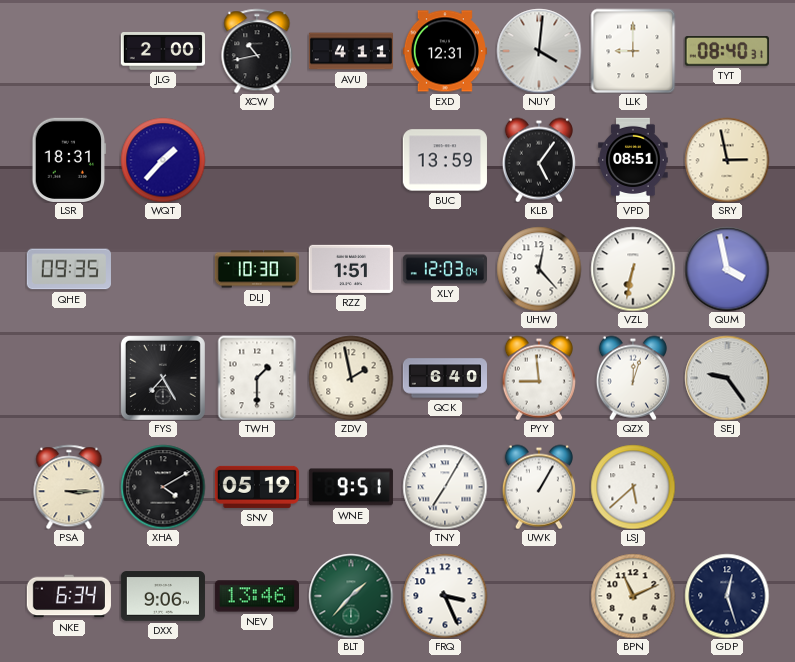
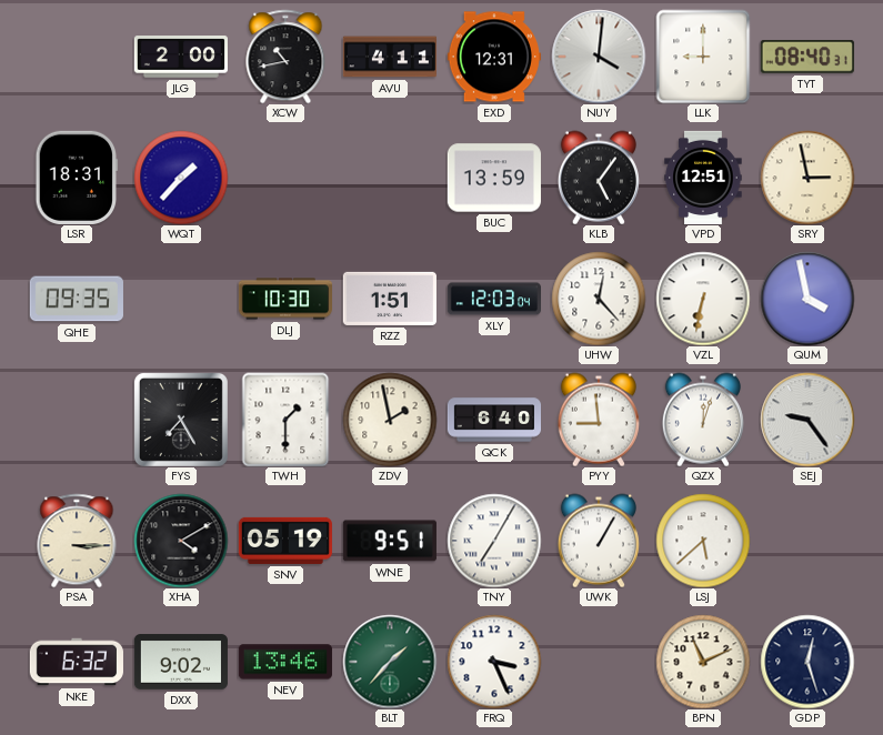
VPD: 08:51 -> 12:51
NKE: 6:34 -> 6:32
DXX: 9:06 -> 9:02
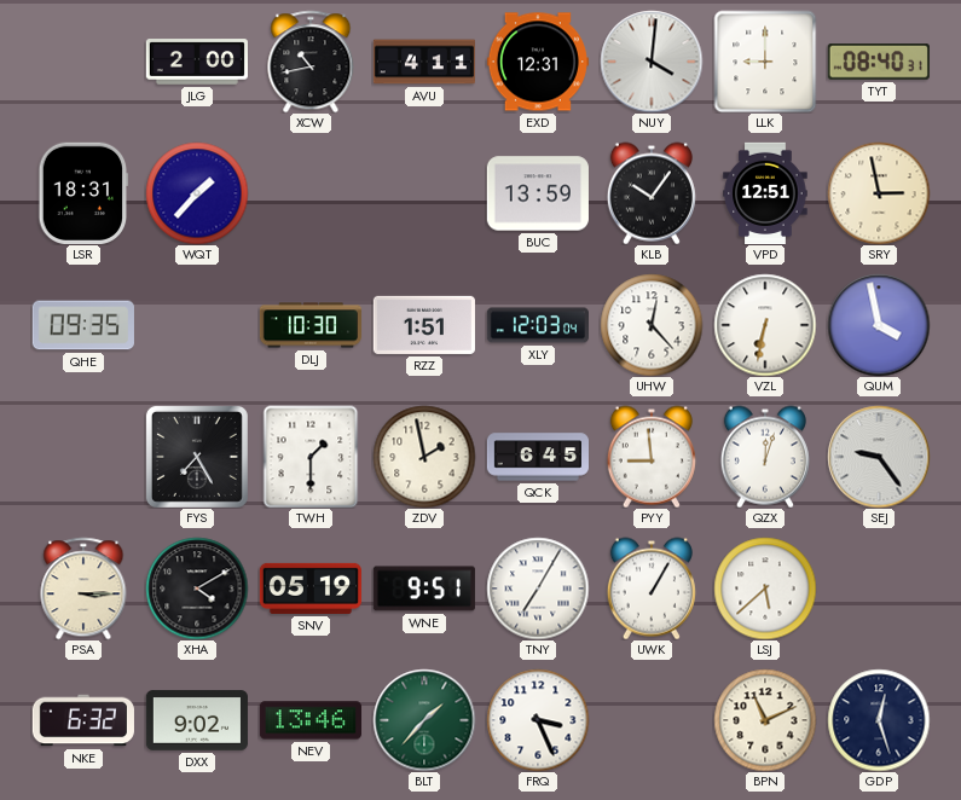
KLB: 5:06 -> 10:06
QCK: 6:40 -> 6:45
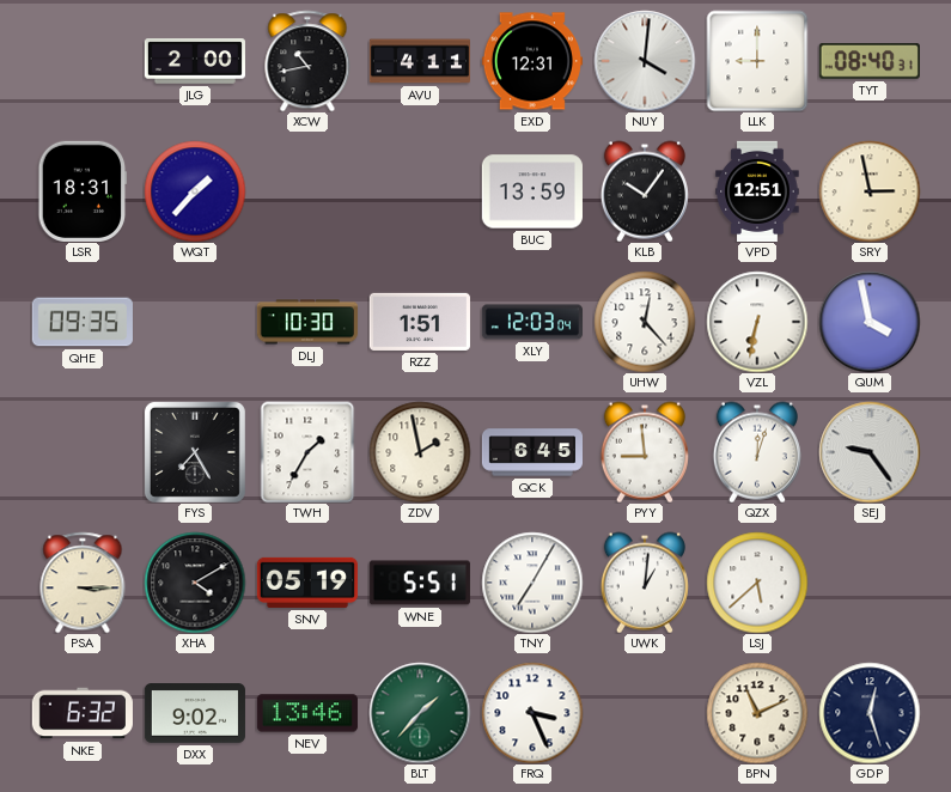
TWH: 1:30 -> 1:35
WNE: 9:51 -> 5:51
UWK: 1:05 -> 1:01
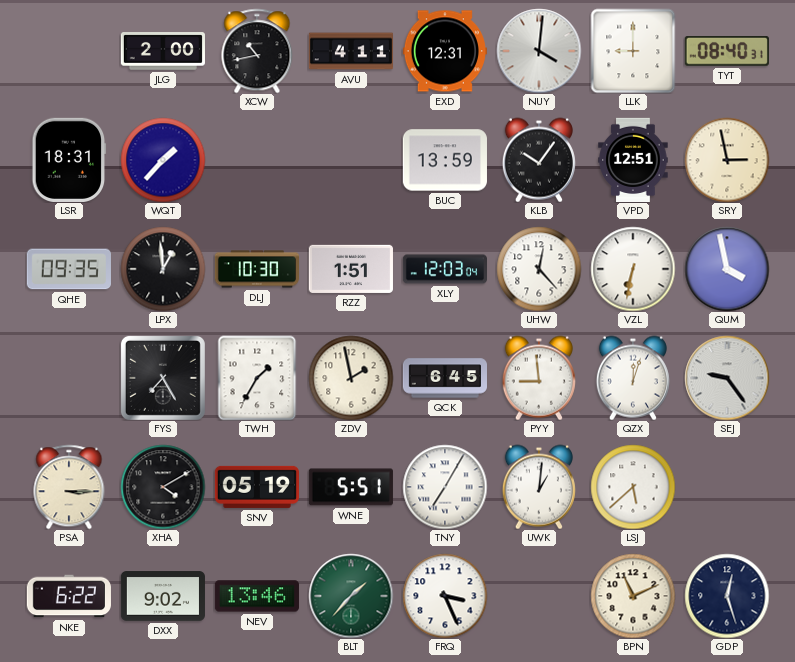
LPX: none -> 12:59
NKE: 6:32 -> 6:22
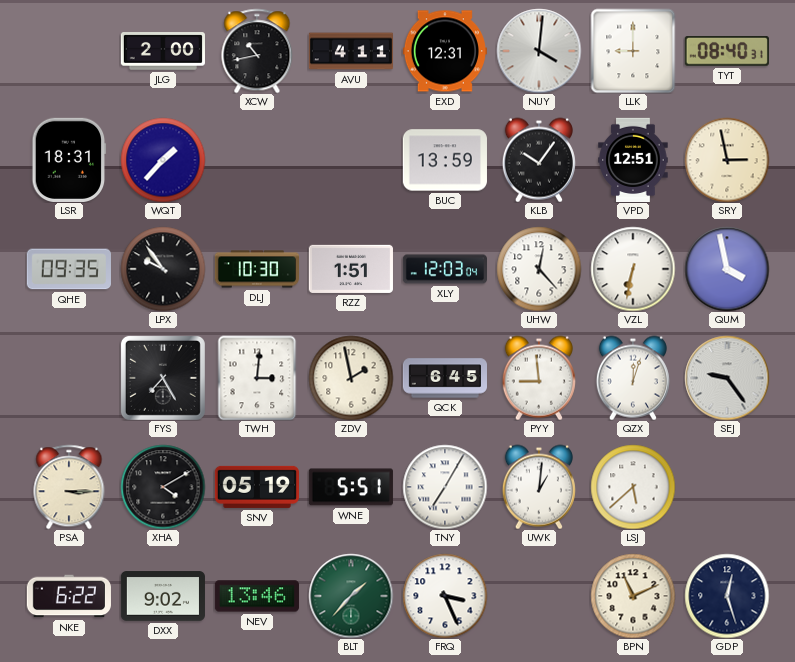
LPX: 12:59 -> 9:54
TWH: 1:35 -> 3:01
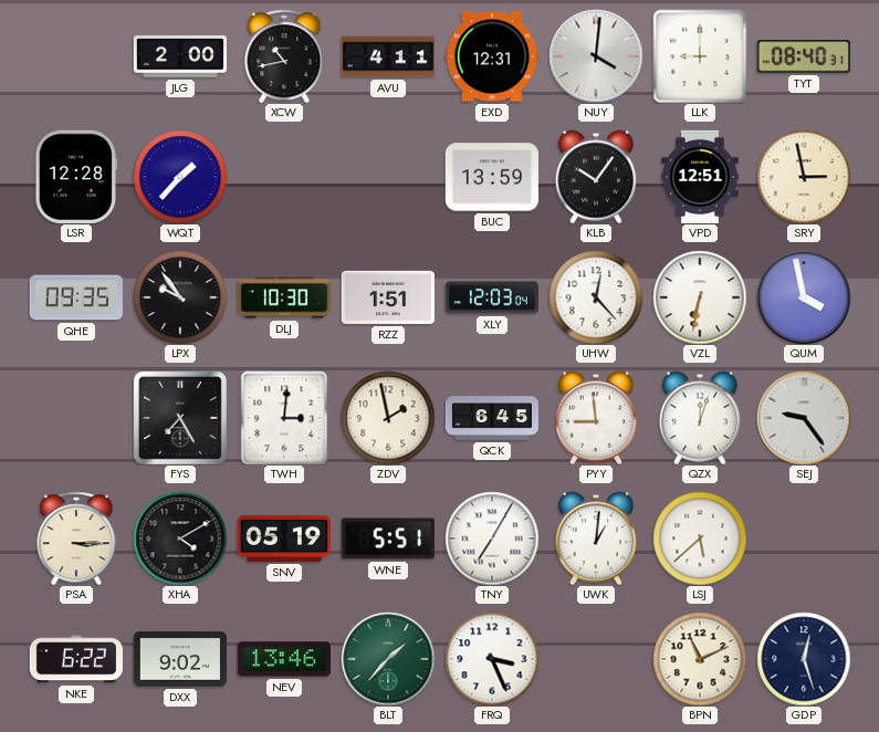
LSR: 18:31 -> 12:28
